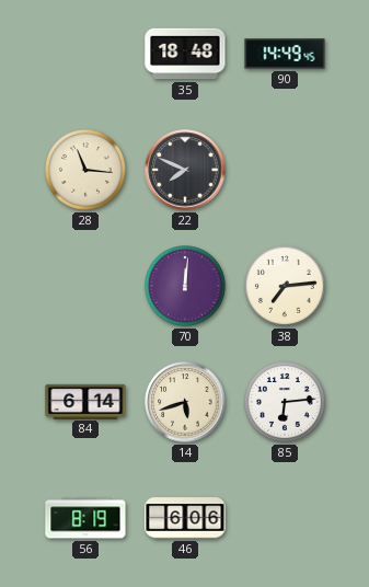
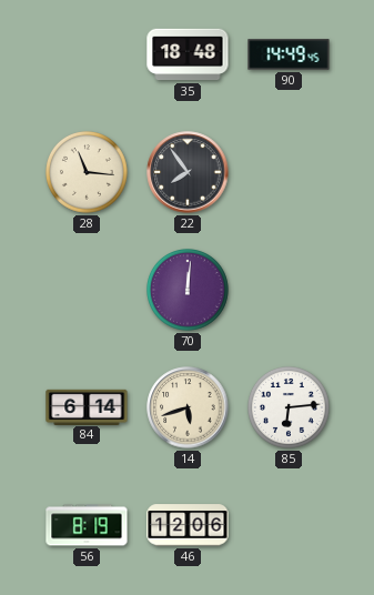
22: 7:49 -> 7:54
38: 7:14 -> none
46: 6:06 -> 12:06
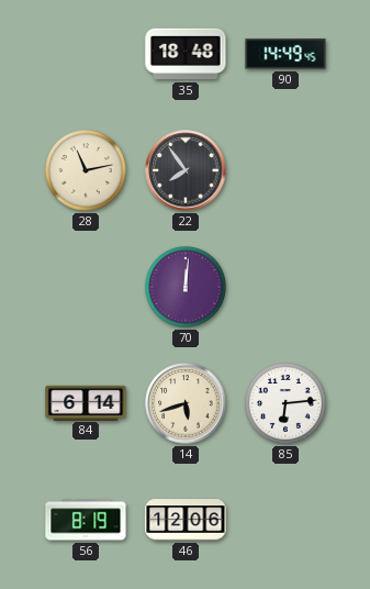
28: 11:16 -> 11:13
